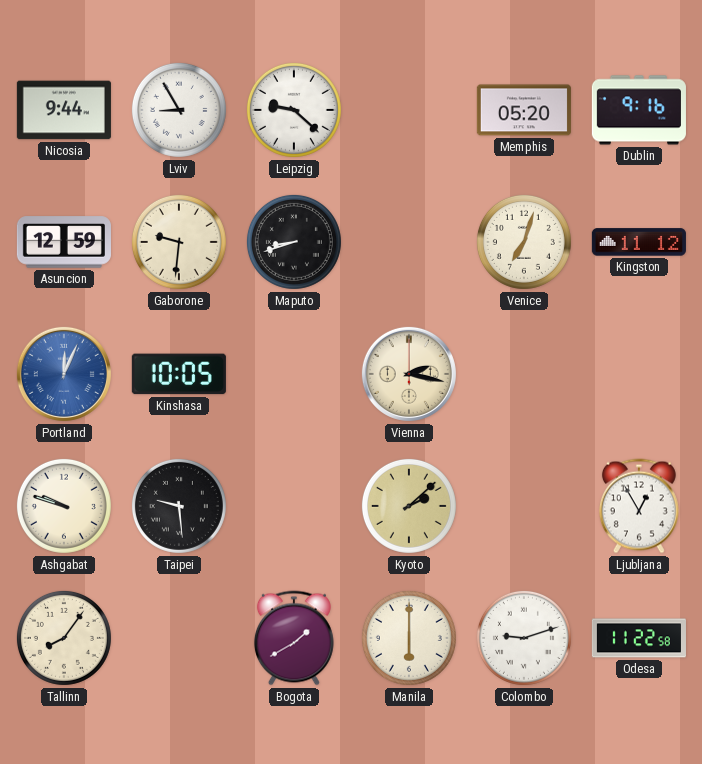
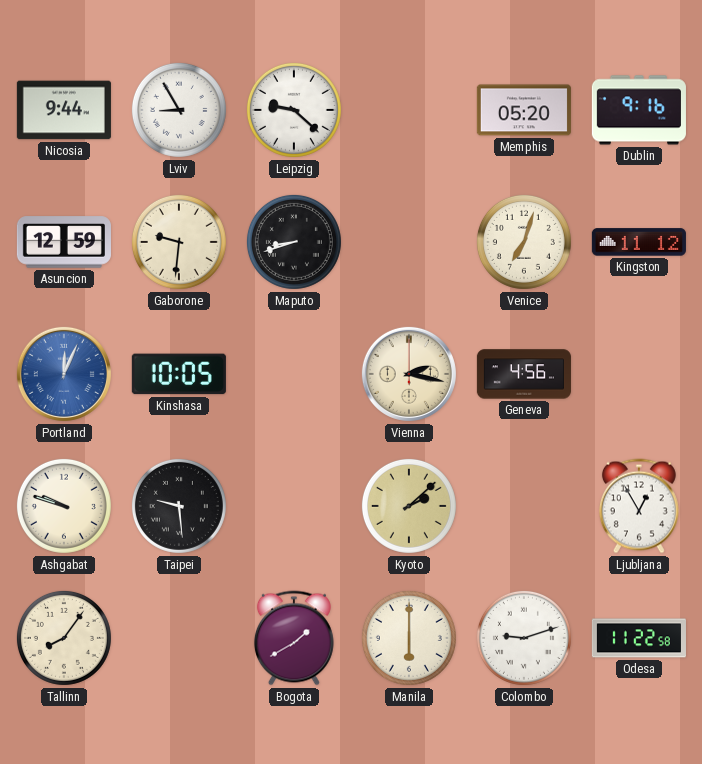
Geneva: none -> 4:56
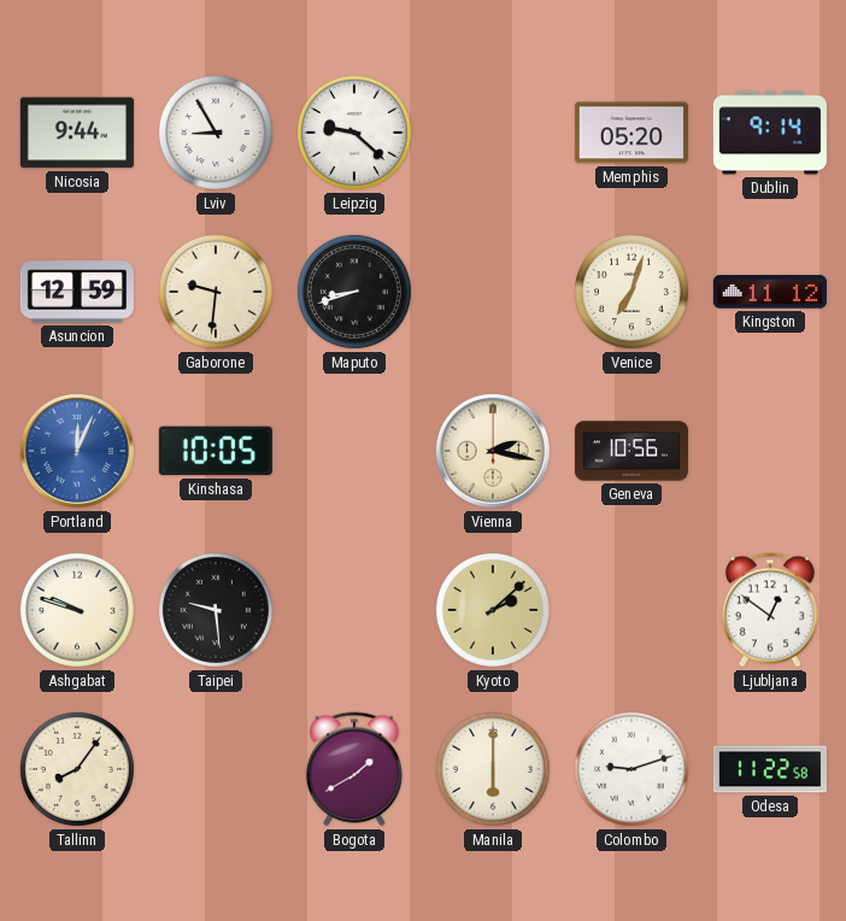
Dublin: 9:16 -> 9:14
Geneva: 4:56 -> 10:56
Ljubljana: 12:55 -> 12:51
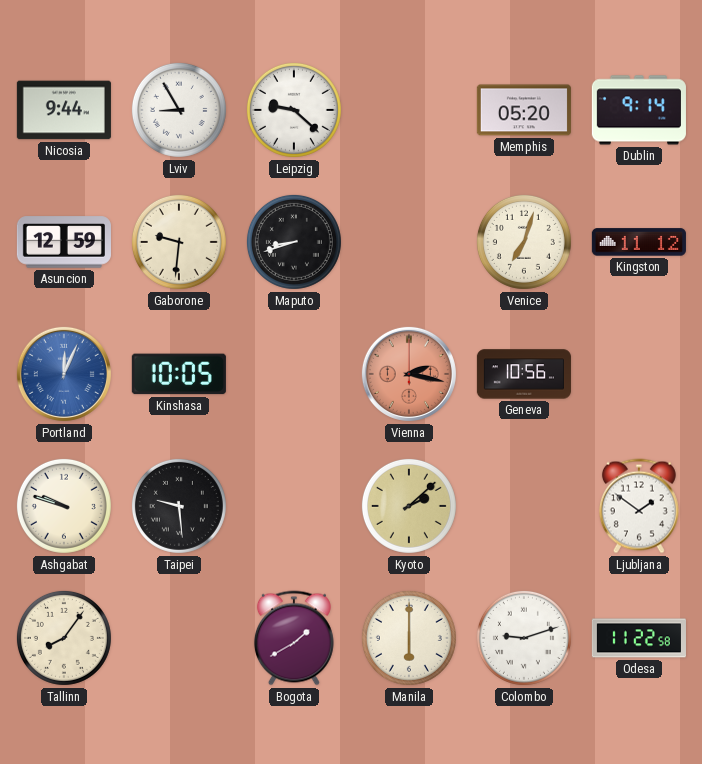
Vienna dial: cream -> salmon
Ljubljana: 12:51 -> 1:51
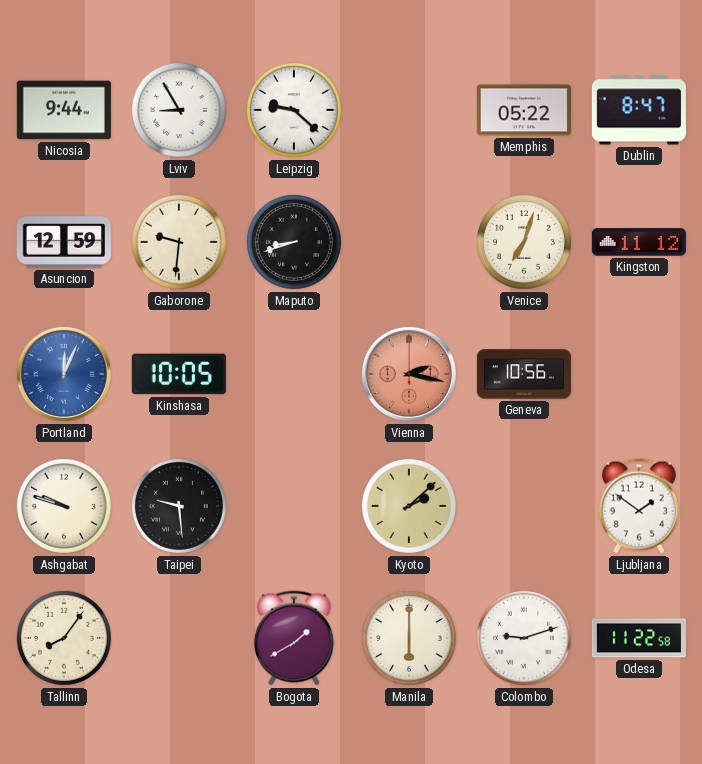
Memphis: 05:20 -> 05:22
Dublin: 9:14 -> 8:47
